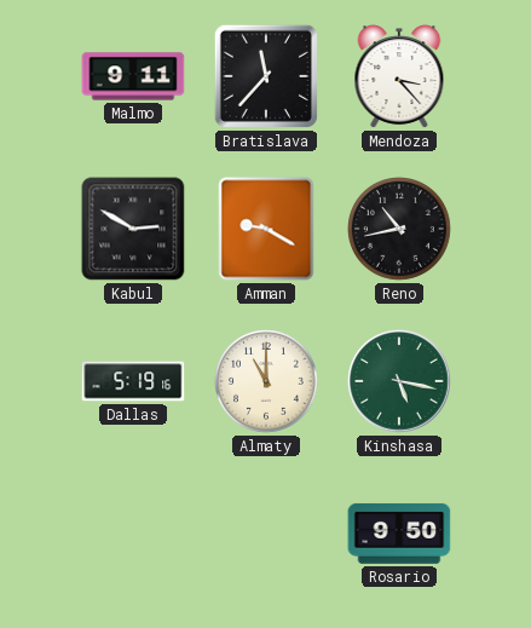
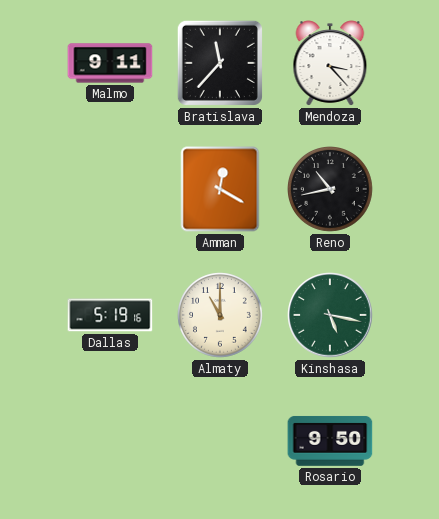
Kabul: 2:50 -> none
Amman: 9:20 -> 12:20
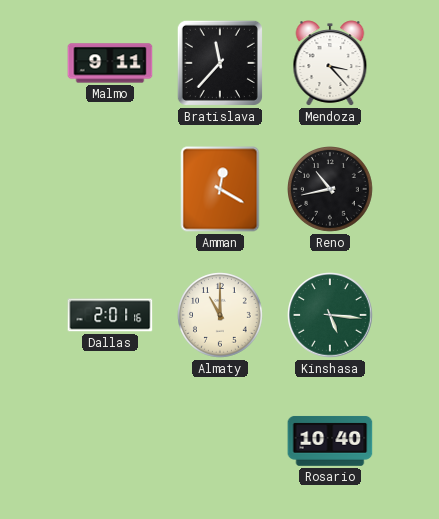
Dallas: 5:19 -> 2:01
Kinshasa: 5:17 -> 5:16
Rosario: 9:50 -> 10:40
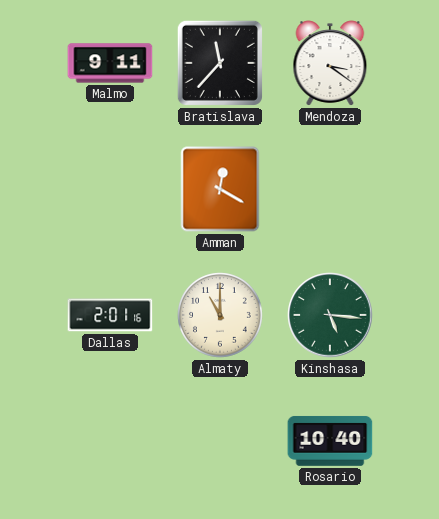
Mendoza: 3:23 -> 3:21
Reno: 10:43 -> none
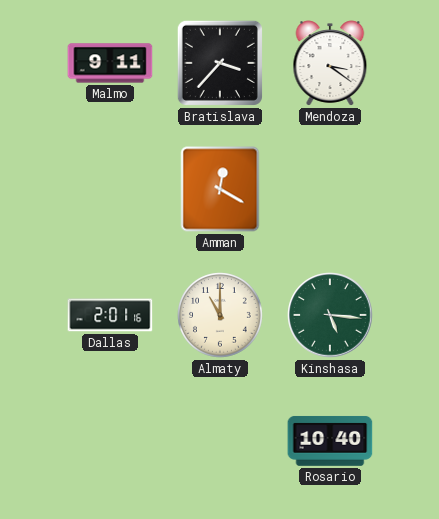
Bratislava: 11:37 -> 3:37
